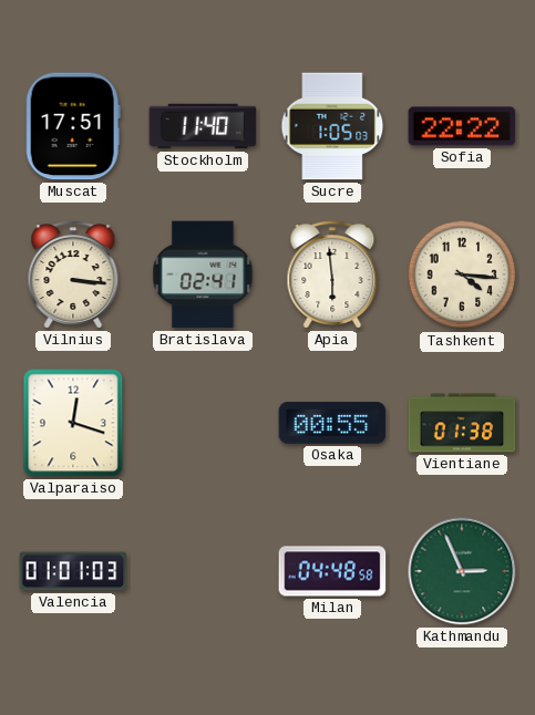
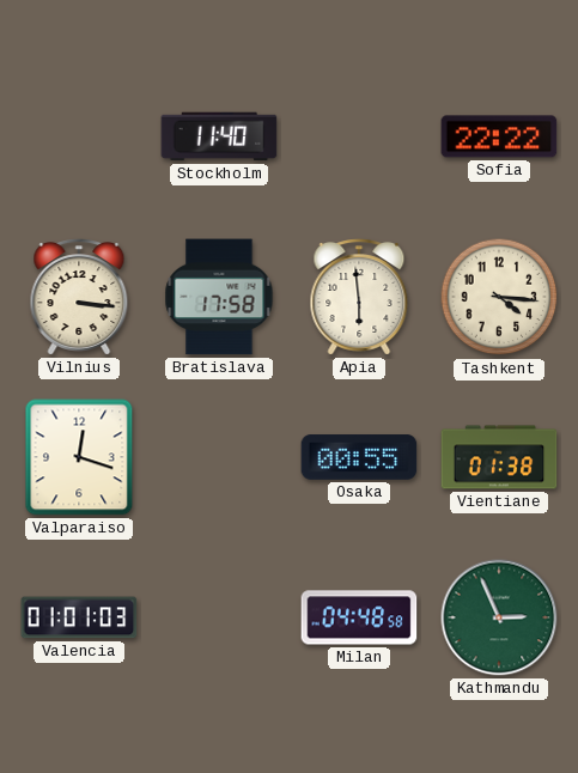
Muscat: 17:51 -> none
Sucre: 1:05 -> none
Bratislava: 02:41 -> 17:58
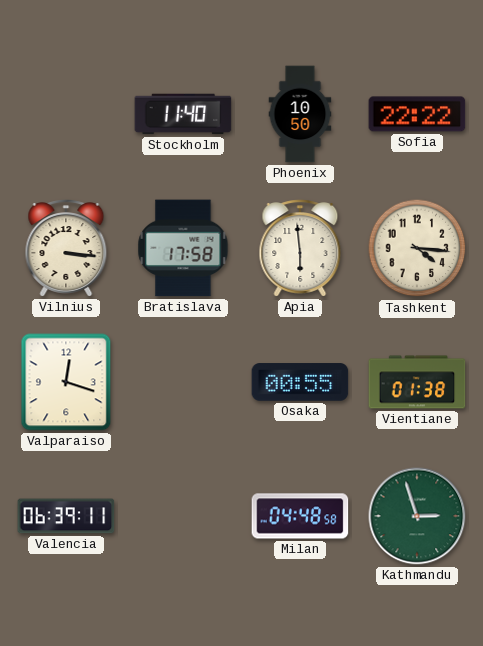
Phoenix: none -> 10:50
Valencia: 01:01 -> 06:39
Kathmandu: 2:56 -> 2:57
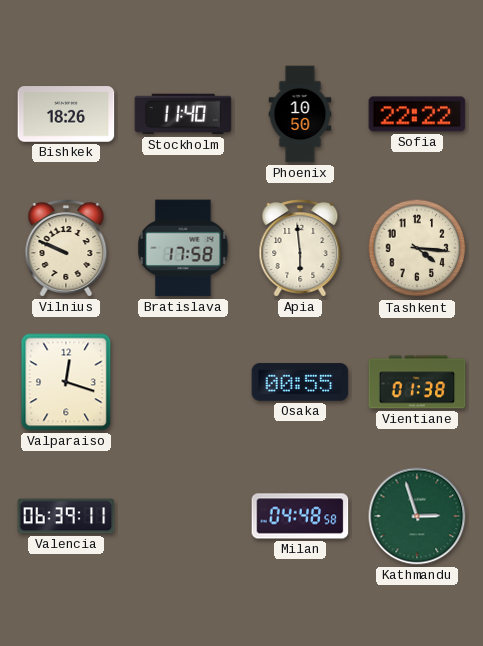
Bishkek: none -> 18:26
Vilnius: 3:16 -> 9:49
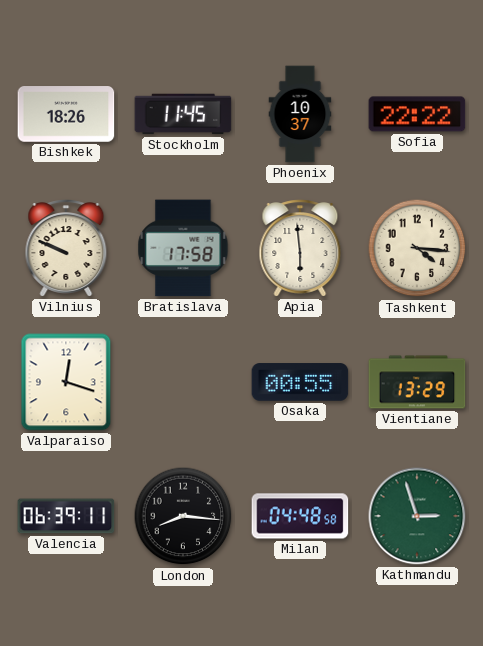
Stockholm: 11:40 -> 11:45
Phoenix: 10:50 -> 10:37
Vientiane: 01:38 -> 13:29
London: none -> 8:16
